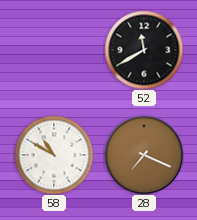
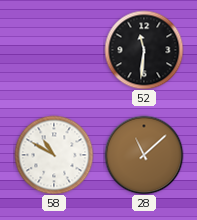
52: 11:40 -> 11:31
28: 7:19 -> 11:08
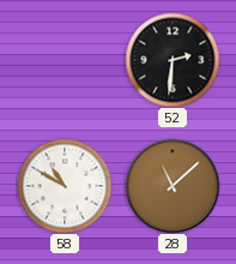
52: 11:31 -> 2:31
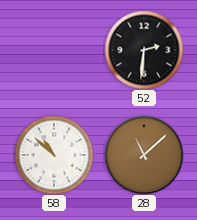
58: 10:50 -> 10:52
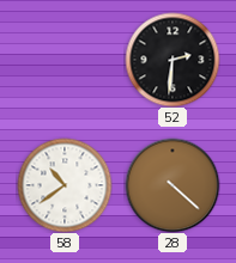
58: 10:52 -> 10:39
28: 11:08 -> 4:22
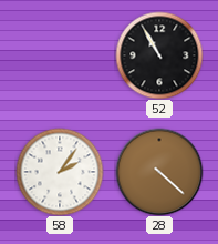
52: 2:31 -> 10:55
58: 10:39 -> 2:06
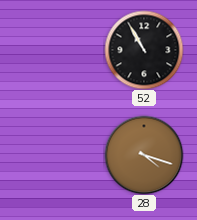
58: 2:06 -> none
28: 4:22 -> 4:18
